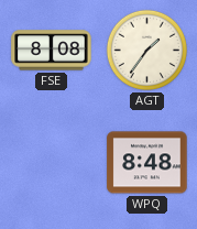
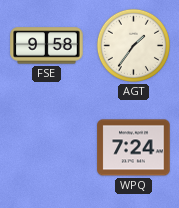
FSE: 8:08 -> 9:58
WPQ: 8:48 -> 7:24
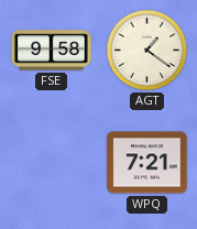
AGT: 1:36 -> 1:21
WPQ: 7:24 -> 7:21
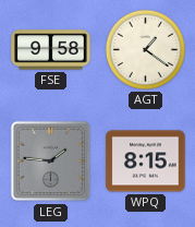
LEG: none -> 1:46
WPQ: 7:21 -> 8:15
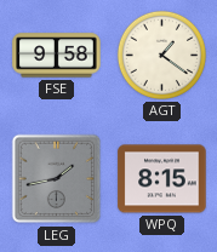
LEG: 1:46 -> 1:43
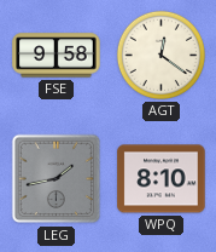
AGT: 1:21 -> 12:21
WPQ: 8:15 -> 8:10
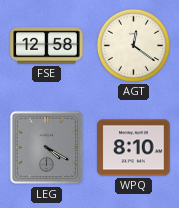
FSE: 9:58 -> 12:58
LEG: 1:43 -> 4:20
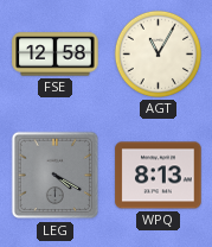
AGT: 12:21 -> 11:05
WPQ: 8:10 -> 8:13
